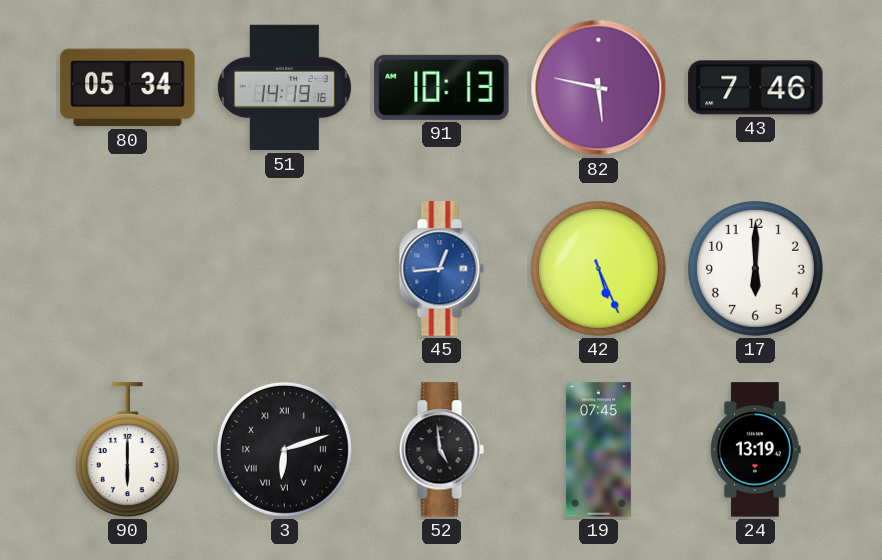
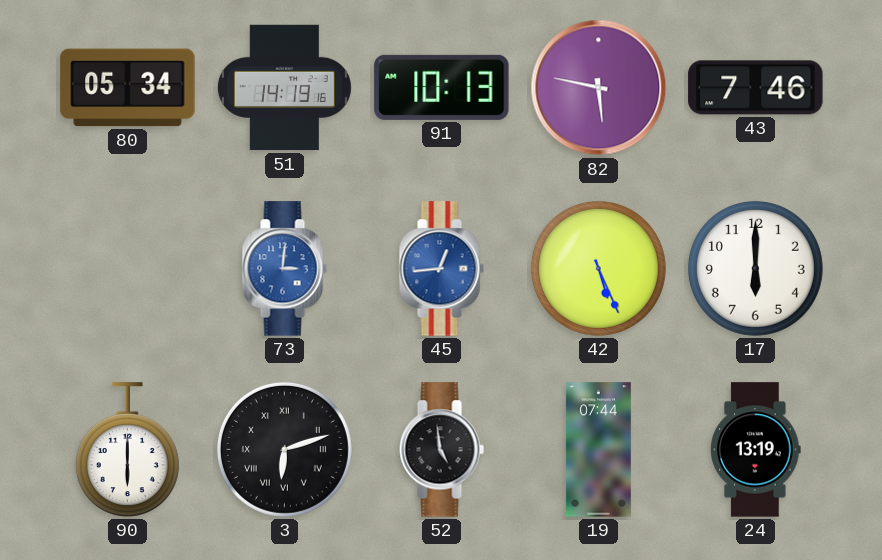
73: none -> 3:01
19: 07:45 -> 07:44
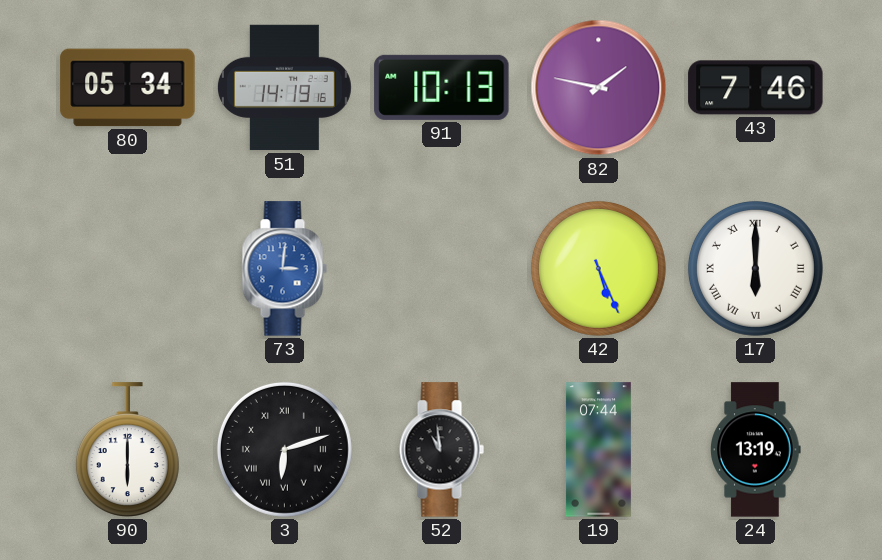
82: 5:47 -> 1:47
45: 12:44 -> none
17 numerals: Arabic -> Roman
52: 4:59 -> 10:59
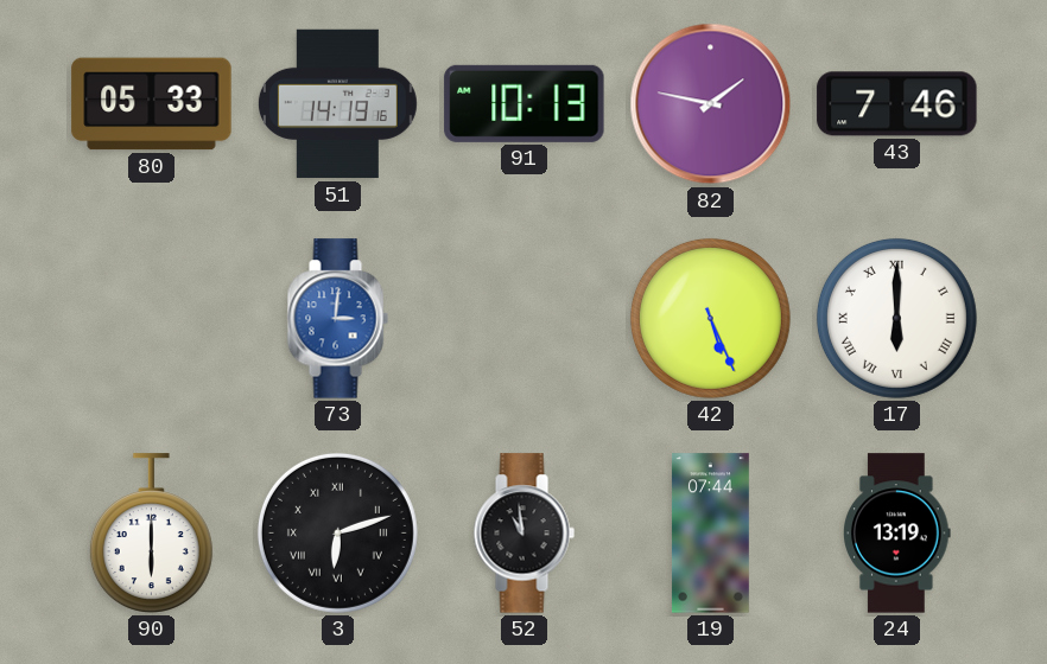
80: 05:34 -> 05:33
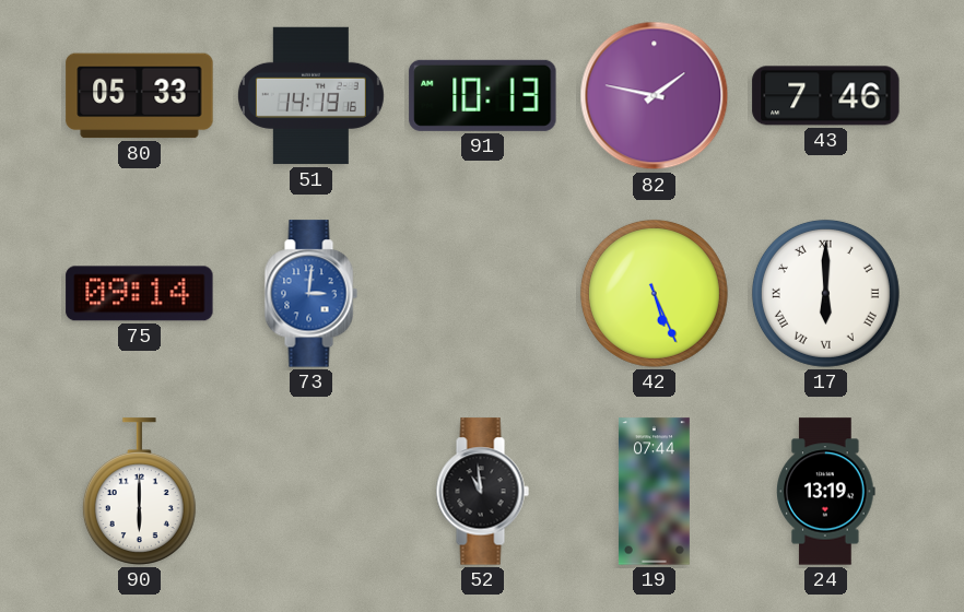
75: none -> 09:14
3: 6:12 -> none
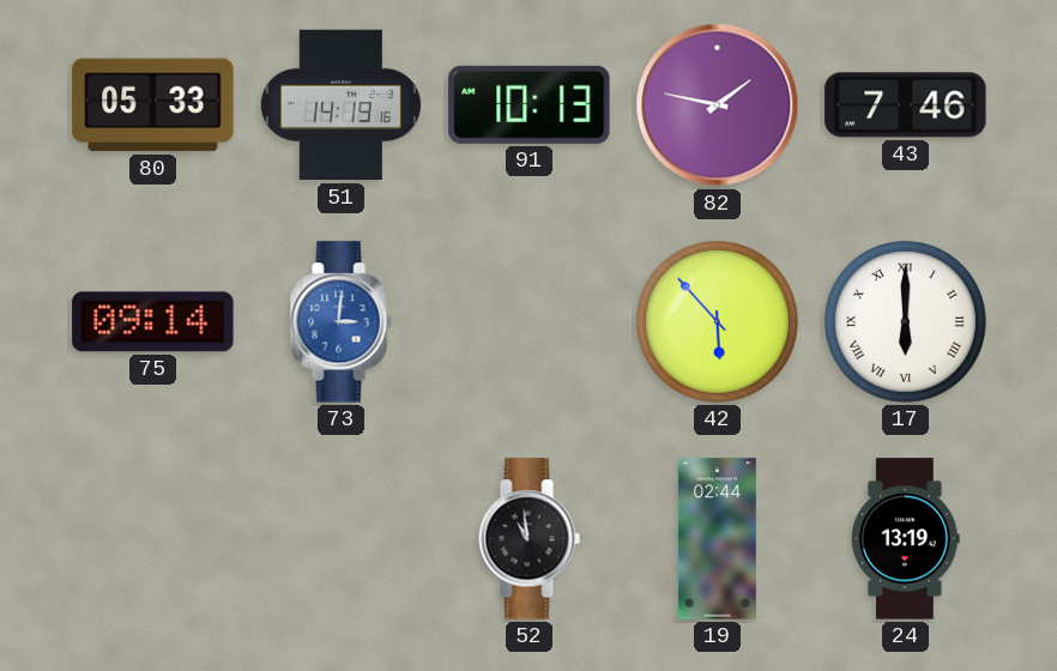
42: 5:26 -> 5:53
90: 6:00 -> none
19: 07:44 -> 02:44
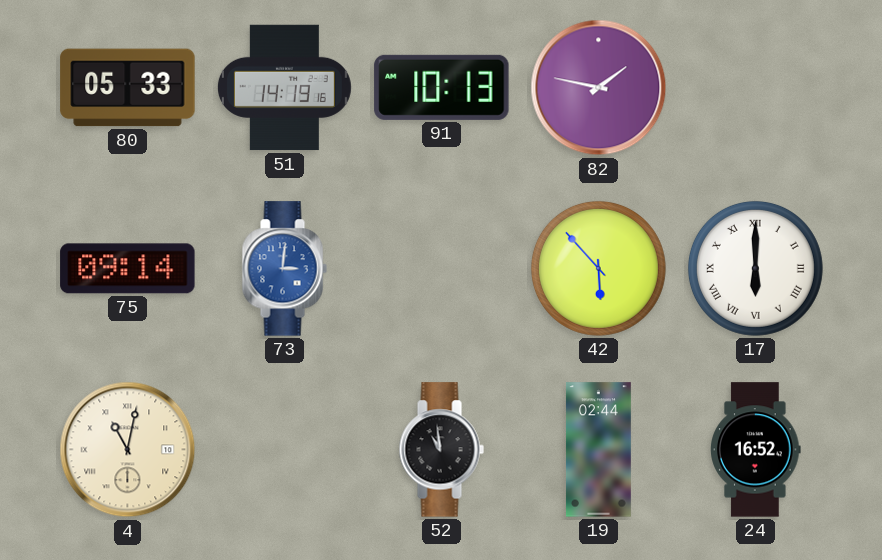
43: 7:46 -> none
4: none -> 11:02
24: 13:19 -> 16:52
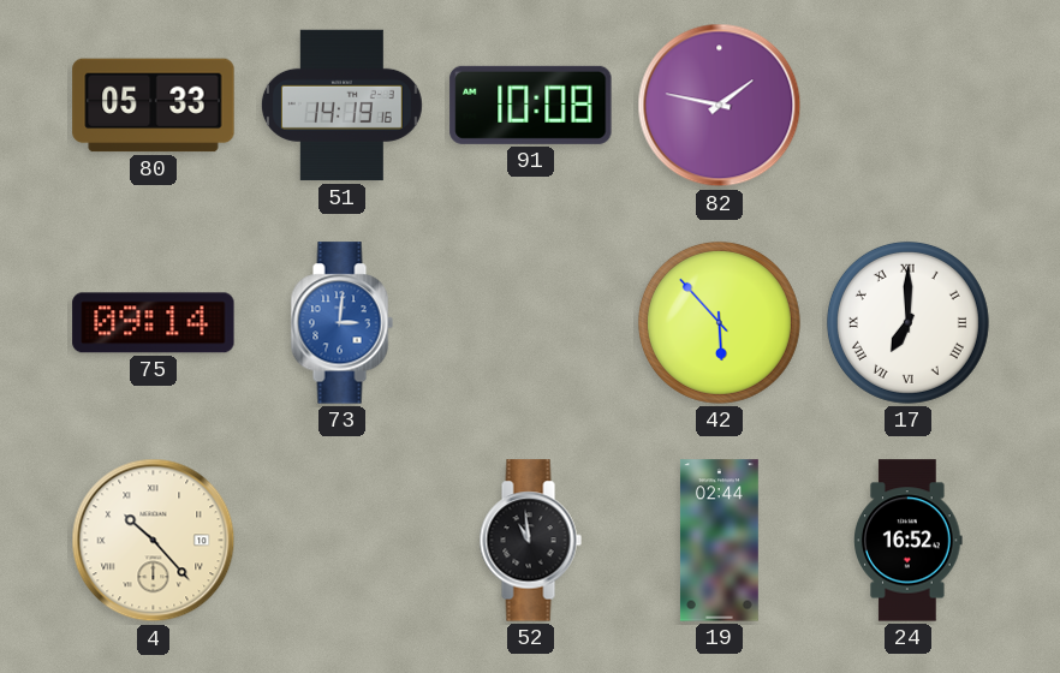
91: 10:13 -> 10:08
17: 6:00 -> 7:00
4: 11:02 -> 10:23
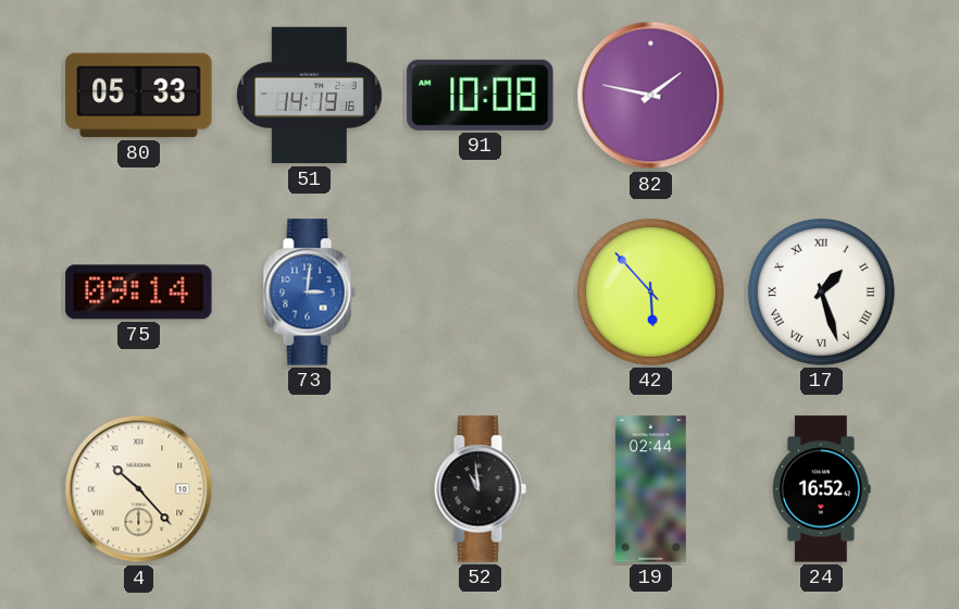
17: 7:00 -> 1:27
